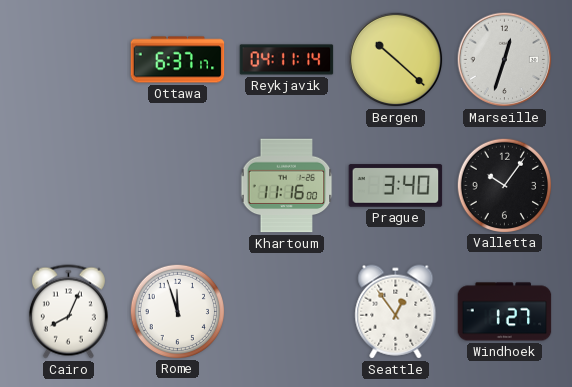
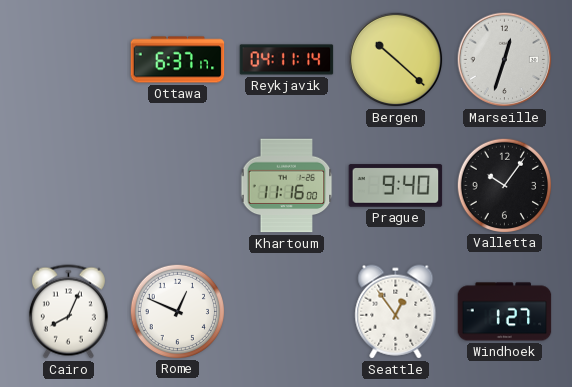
Prague: 3:40 -> 9:40
Rome: 11:57 -> 12:49
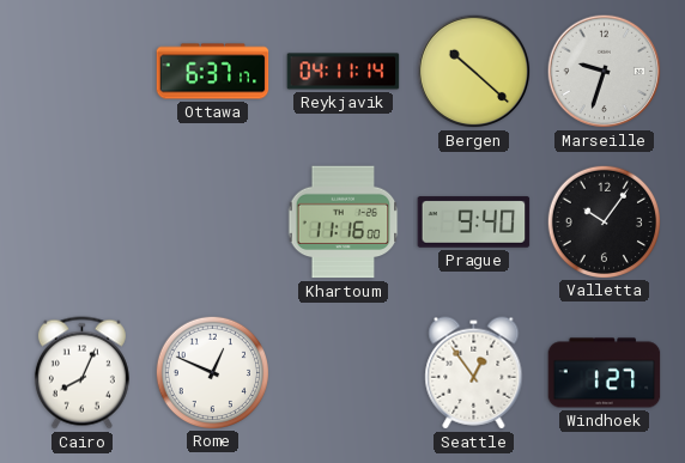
Marseille: 12:33 -> 9:33
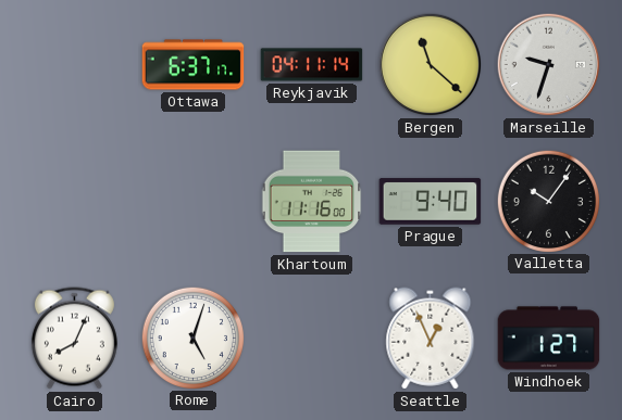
Bergen: 10:22 -> 11:22
Rome: 12:49 -> 5:03
Seattle: 12:54 -> 12:56
